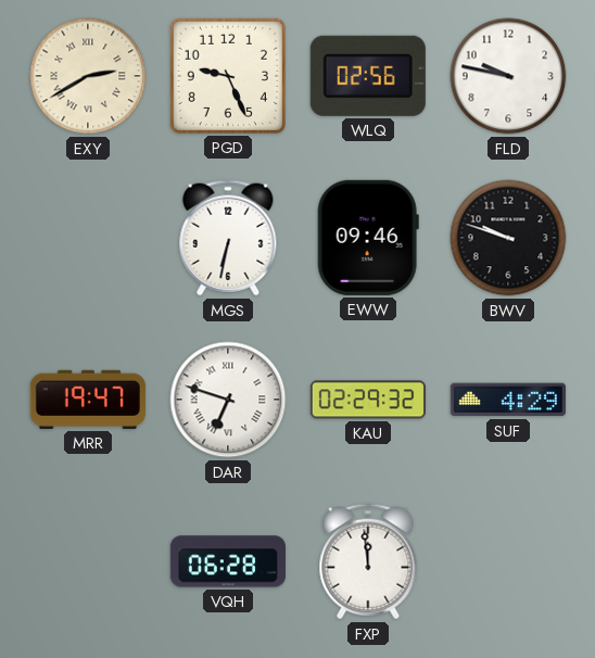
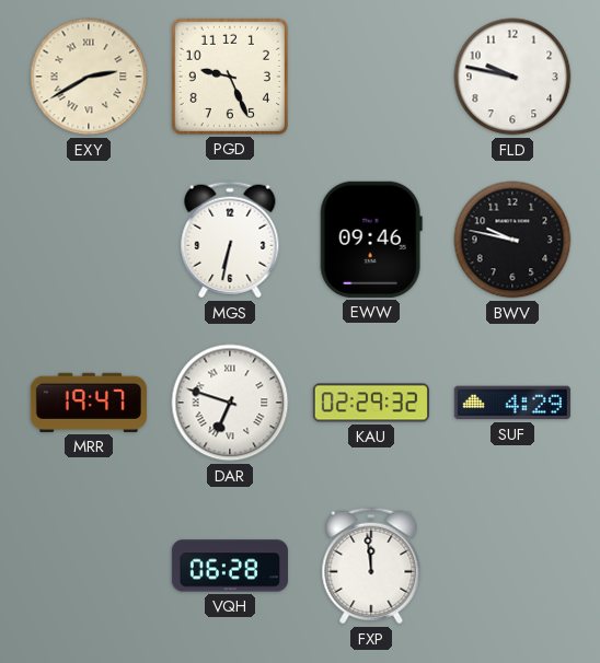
WLQ: 02:56 -> none
BWV: 9:48 -> 9:47
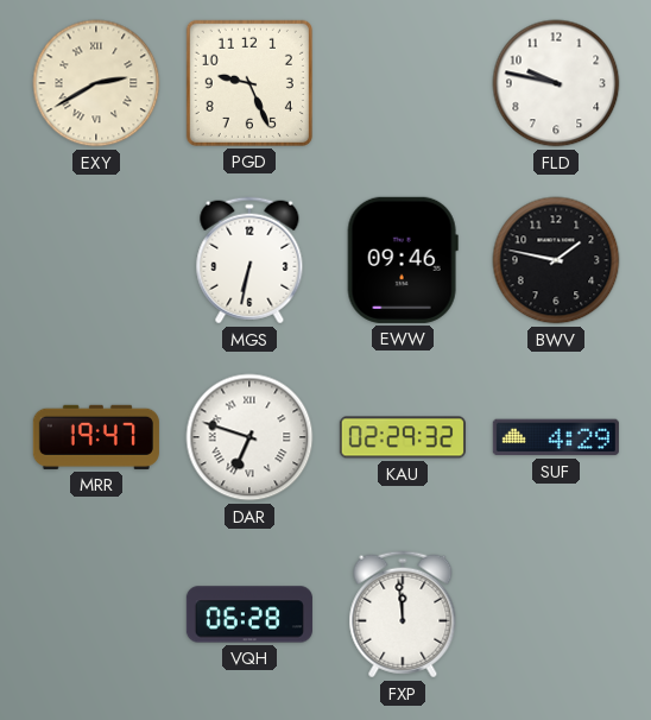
BWV: 9:47 -> 1:47
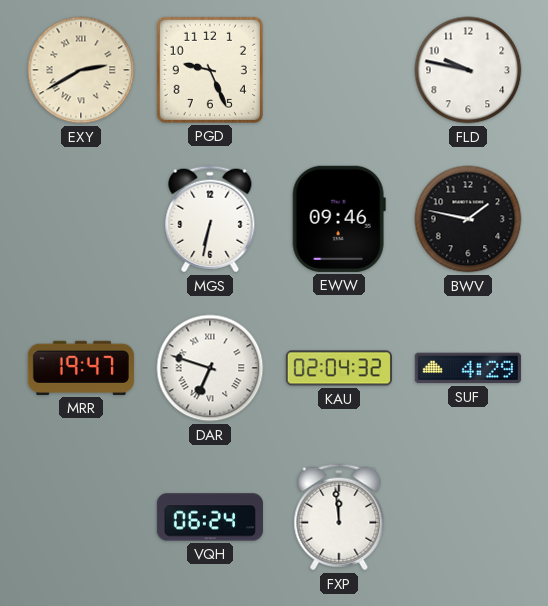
KAU: 02:29 -> 02:04
VQH: 06:28 -> 06:24
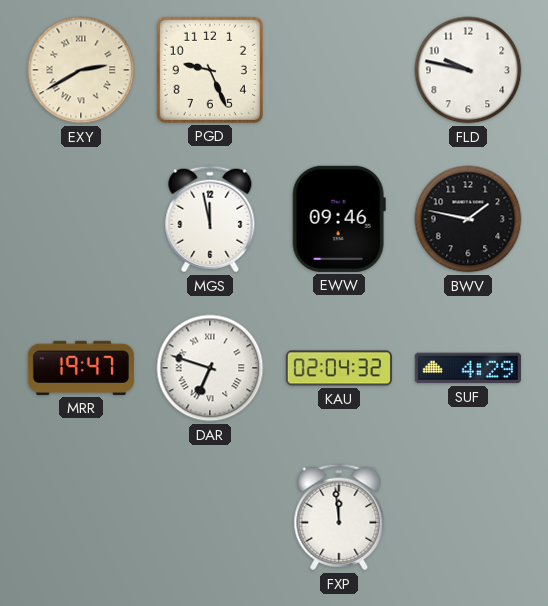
MGS: 6:32 -> 11:58
VQH: 06:24 -> none
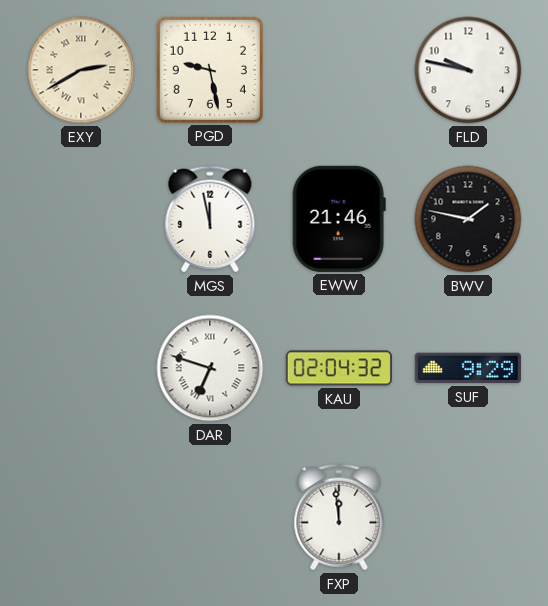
PGD: 9:26 -> 9:28
EWW: 09:46 -> 21:46
MRR: 19:47 -> none
SUF: 4:29 -> 9:29
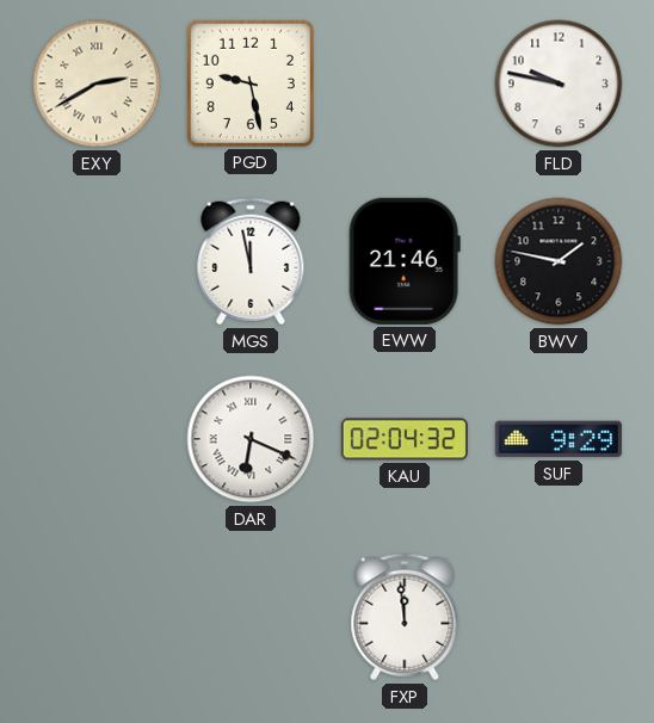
DAR: 6:48 -> 6:19
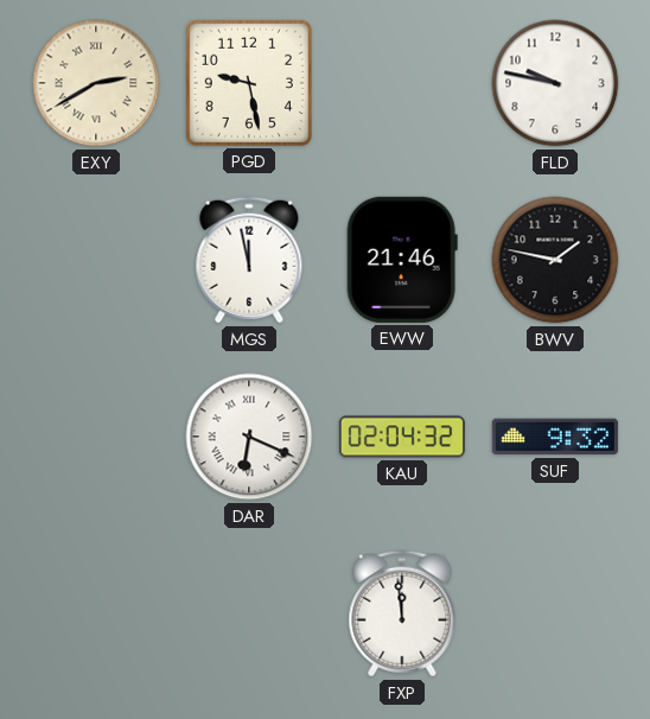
SUF: 9:29 -> 9:32
